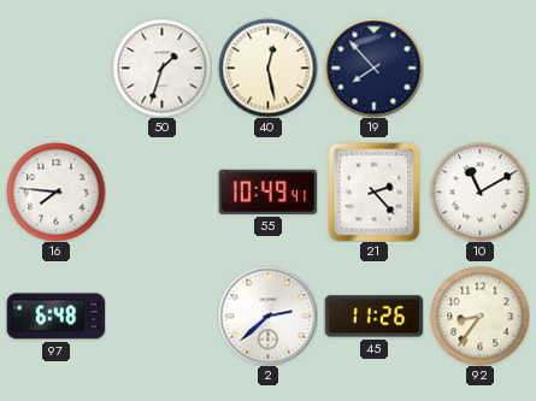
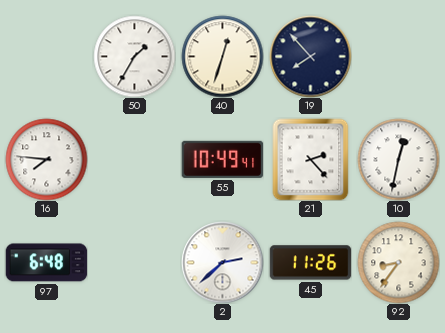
50: 1:33 -> 1:35
40: 12:28 -> 12:33
10: 11:10 -> 12:32
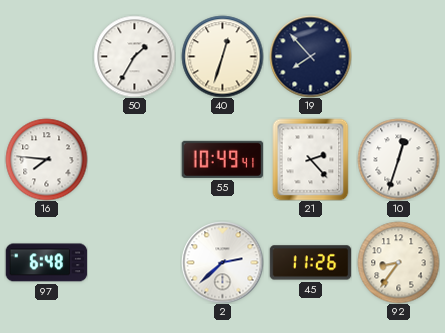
10: 12:32 -> 12:33
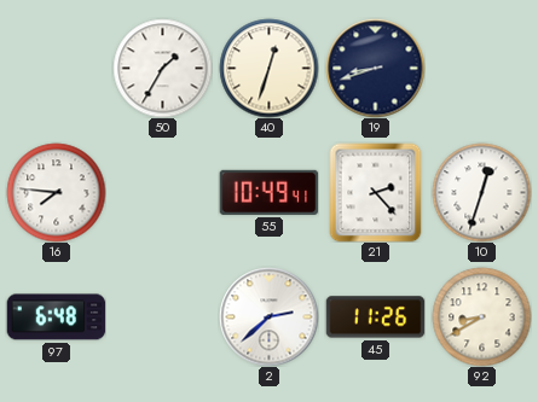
19: 7:53 -> 8:42
92: 8:36 -> 8:40
